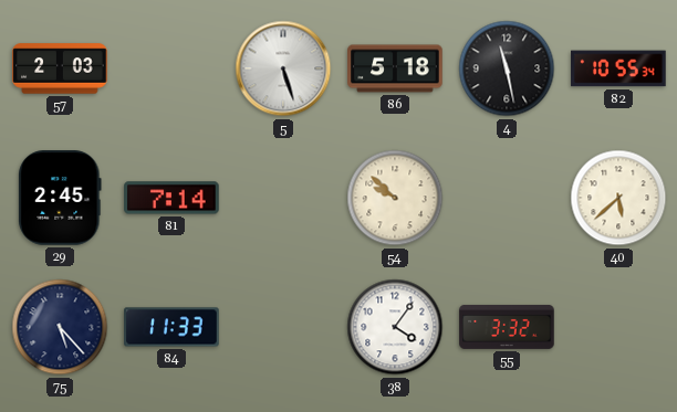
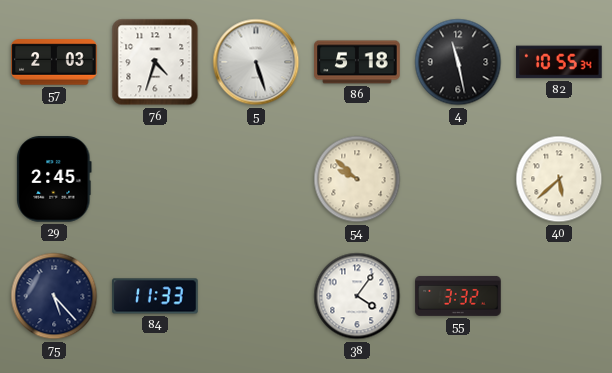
76: none -> 4:33
81: 7:14 -> none
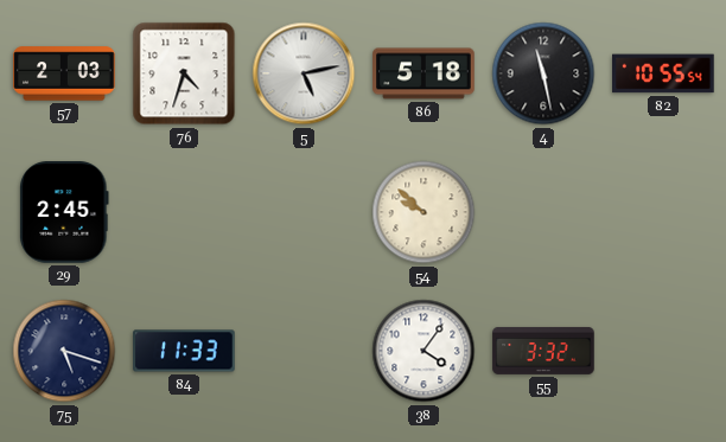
5: 5:27 -> 5:13
82: 10:55:34 -> 10:55:54
40: 5:38 -> none
75: 5:23 -> 5:18
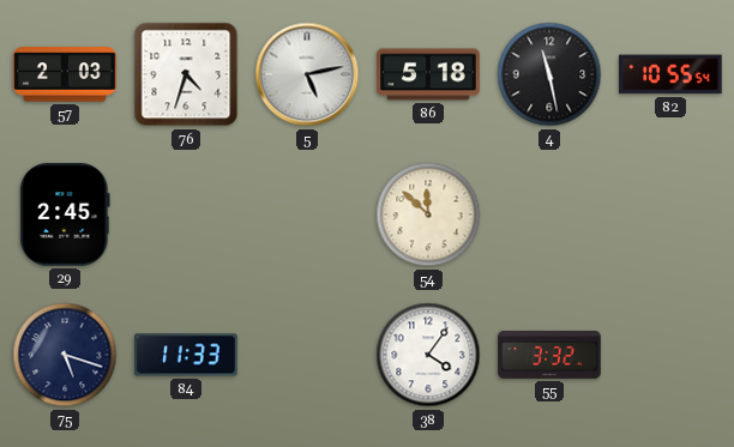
54: 9:52 -> 11:52
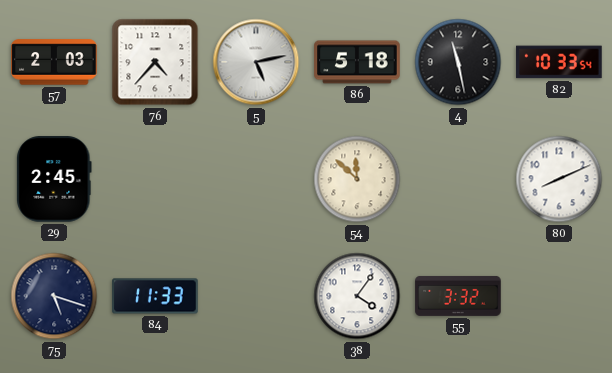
76: 4:33 -> 4:37
82: 10:55 -> 10:33
80: none -> 8:11
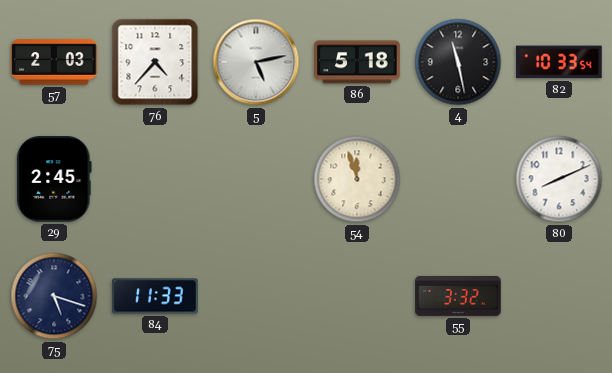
54: 11:52 -> 11:57
38: 4:06 -> none
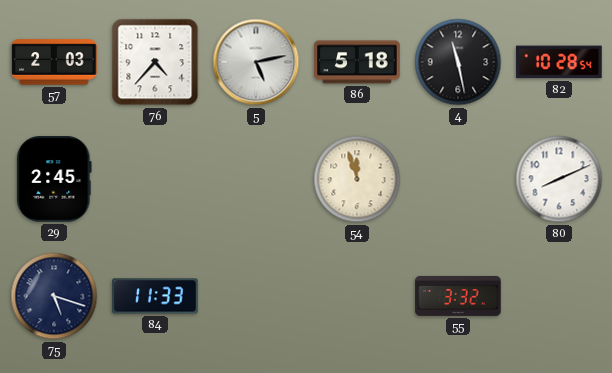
82: 10:33 -> 10:28
